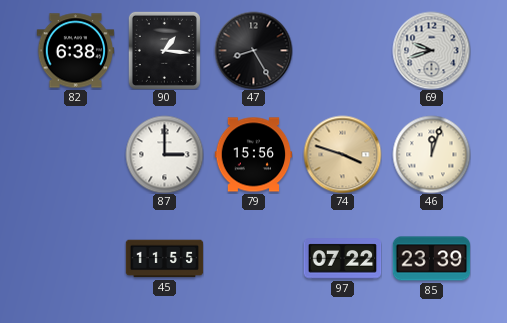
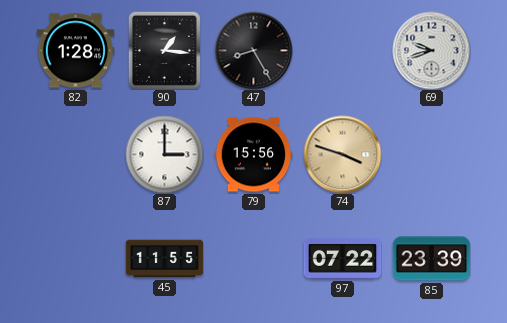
82: 6:38 -> 1:28
46: 12:03 -> none
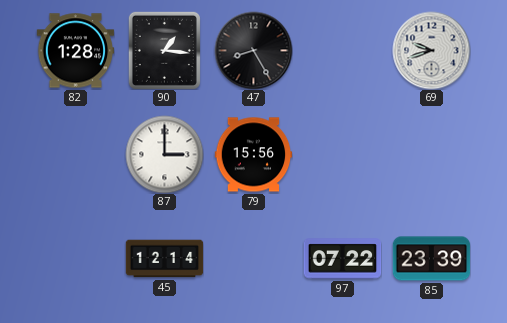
74: 3:48 -> none
45: 11:55 -> 12:14
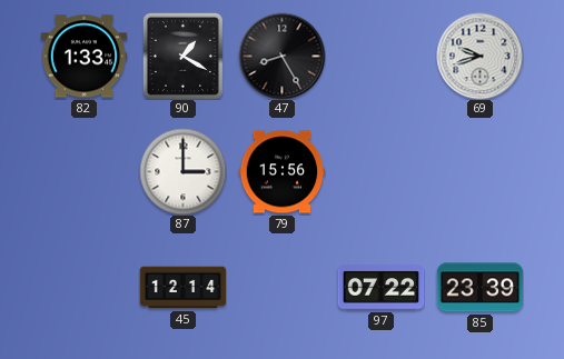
82: 1:28 -> 1:33
90: 1:16 -> 1:20
